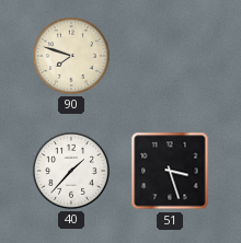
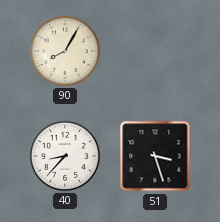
90: 7:48 -> 8:05
40: 1:37 -> 8:37
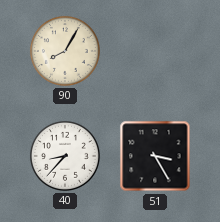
51: 3:27 -> 3:25
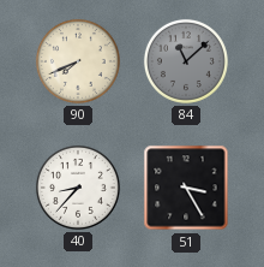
90: 8:05 -> 7:41
84: none -> 11:08
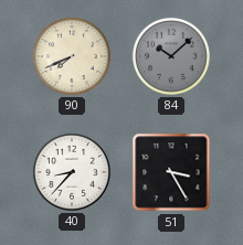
84: 11:08 -> 10:08
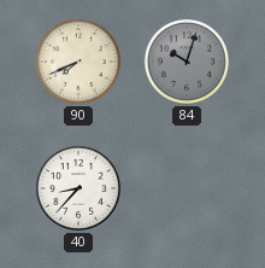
84: 10:08 -> 10:03
51: 3:25 -> none
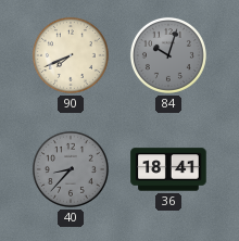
40 dial: white -> grey
36: none -> 18:41
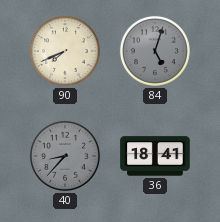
84: 10:03 -> 5:03
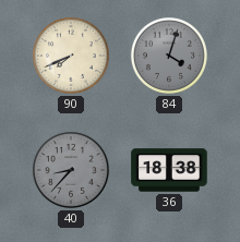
84: 5:03 -> 4:03
36: 18:41 -> 18:38
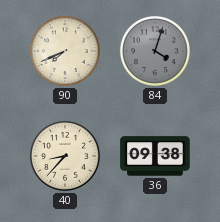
40 dial: grey -> cream
36: 18:38 -> 09:38
